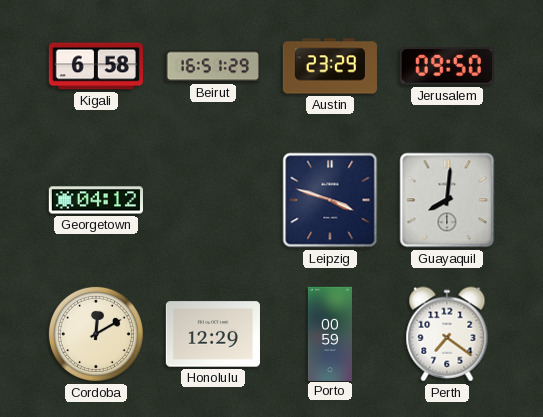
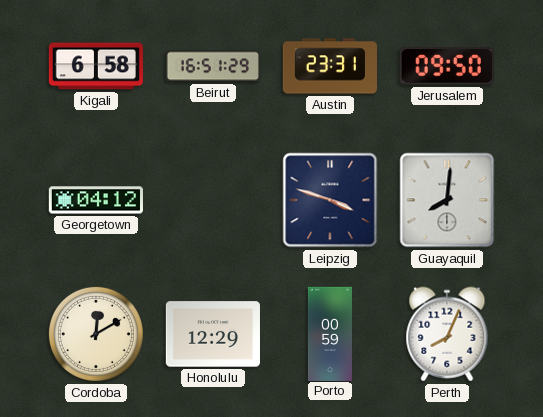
Austin: 23:29 -> 23:31
Perth: 7:21 -> 8:04
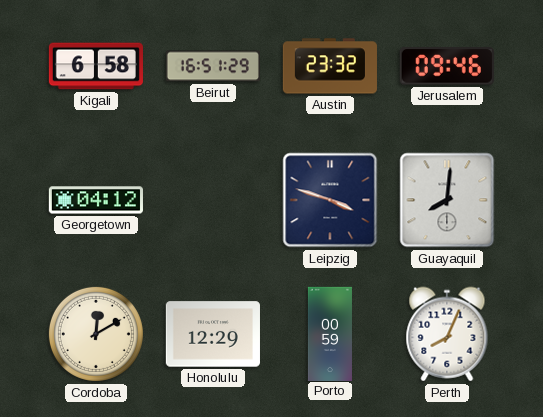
Austin: 23:31 -> 23:32
Jerusalem: 09:50 -> 09:46
